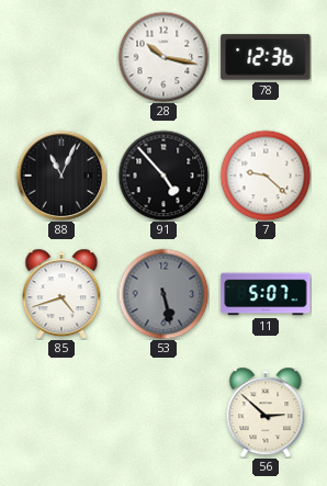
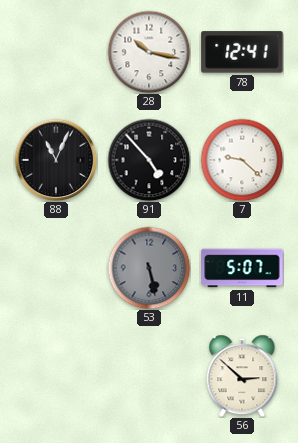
78: 12:36 -> 12:41
85: 4:42 -> none
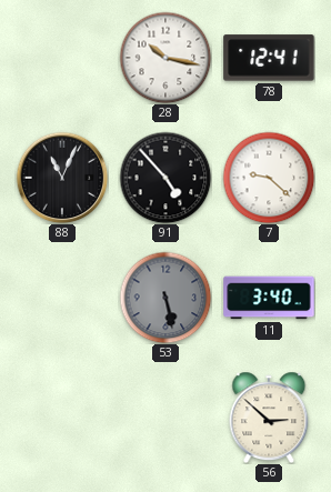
11: 5:07 -> 3:40
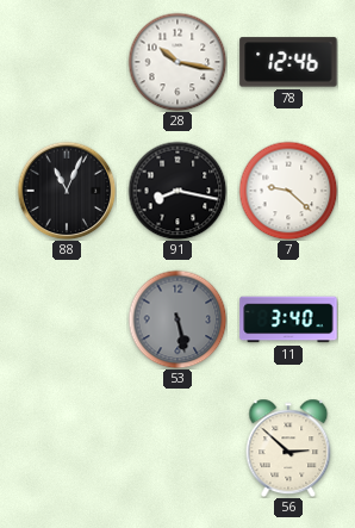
78: 12:41 -> 12:46
91: 4:53 -> 8:17
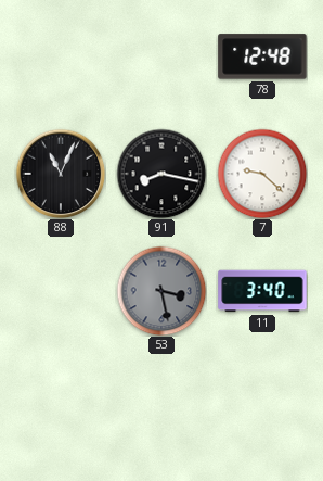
28: 10:17 -> none
78: 12:46 -> 12:48
53: 5:28 -> 3:28
56: 2:52 -> none
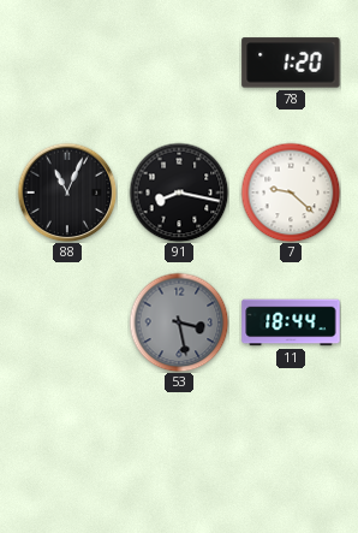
78: 12:48 -> 1:20
11: 3:40 -> 18:44
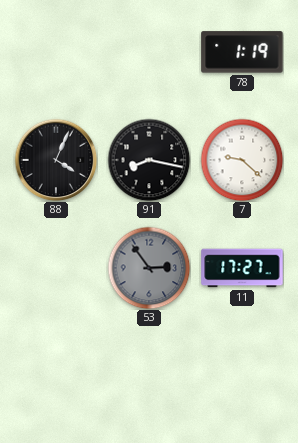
78: 1:20 -> 1:19
88: 11:04 -> 4:04
53: 3:28 -> 2:54
11: 18:44 -> 17:27
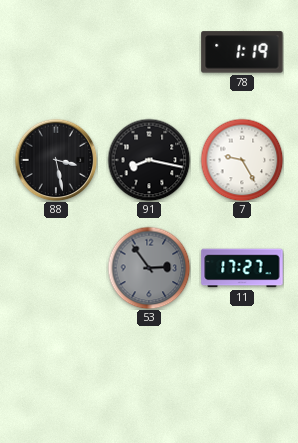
88: 4:04 -> 3:28
7: 9:22 -> 9:25
